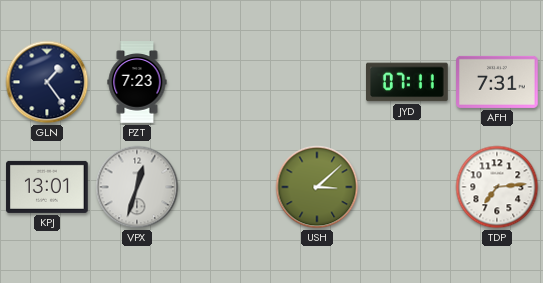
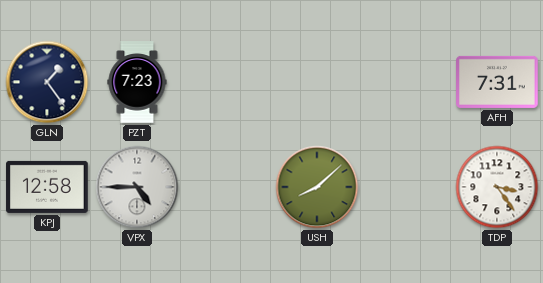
JYD: 07:11 -> none
KPJ: 13:01 -> 12:58
VPX: 12:33 -> 4:45
USH: 3:08 -> 8:08
TDP: 7:14 -> 3:24
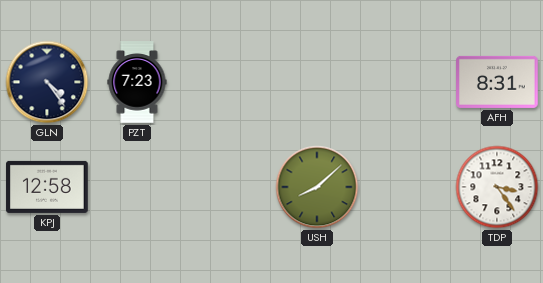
GLN: 1:24 -> 4:24
AFH: 7:31 -> 8:31
VPX: 4:45 -> none
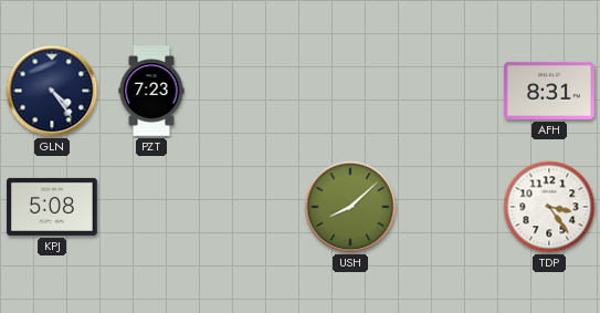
KPJ: 12:58 -> 5:08
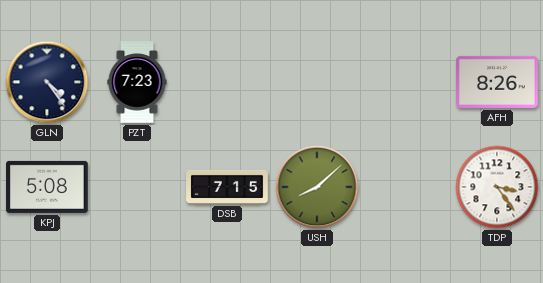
AFH: 8:31 -> 8:26
DSB: none -> 7:15
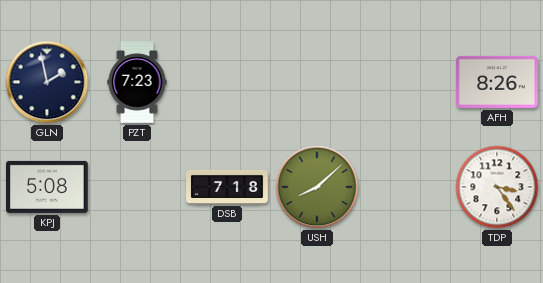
GLN: 4:24 -> 1:58
DSB: 7:15 -> 7:18
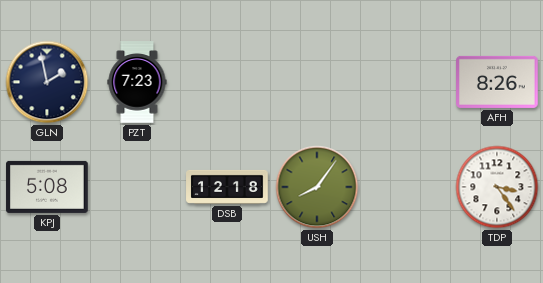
DSB: 7:18 -> 12:18
USH: 8:08 -> 8:06
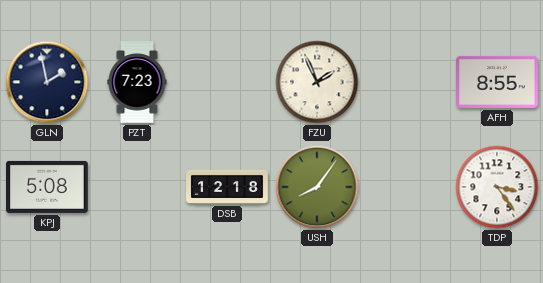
FZU: none -> 1:56
AFH: 8:26 -> 8:55
